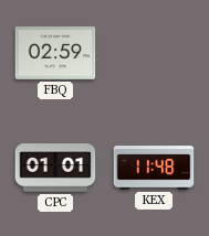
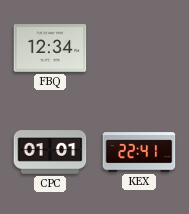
FBQ: 02:59 -> 12:34
KEX: 11:48 -> 22:41
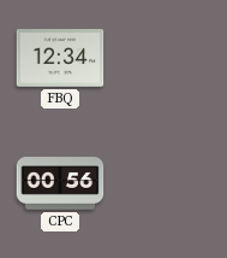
CPC: 01:01 -> 00:56
KEX: 22:41 -> none
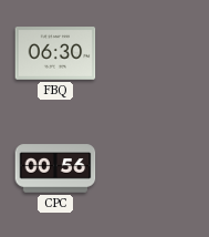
FBQ: 12:34 -> 06:30
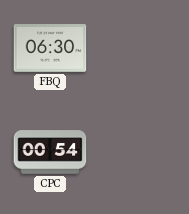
CPC: 00:56 -> 00:54
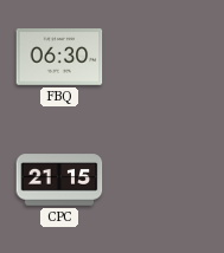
CPC: 00:54 -> 21:15
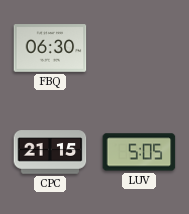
LUV: none -> 5:05
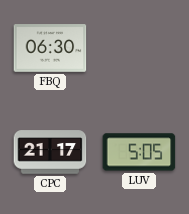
CPC: 21:15 -> 21:17
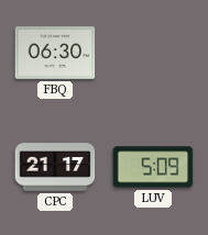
LUV: 5:05 -> 5:09
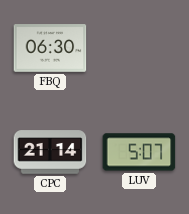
CPC: 21:17 -> 21:14
LUV: 5:09 -> 5:07
